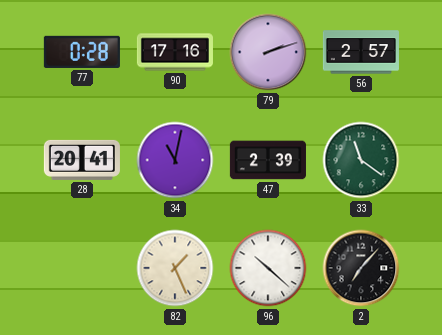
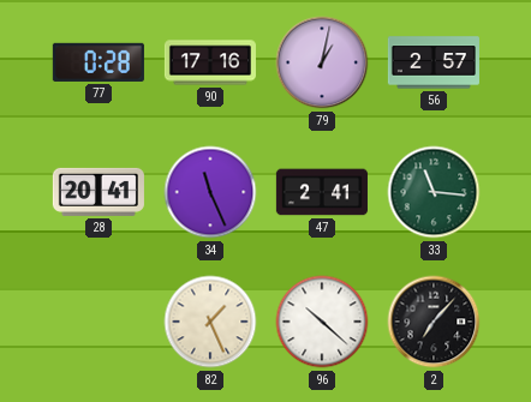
79: 2:12 -> 1:02
34: 11:02 -> 11:26
47: 2:39 -> 2:41
33: 11:21 -> 11:16
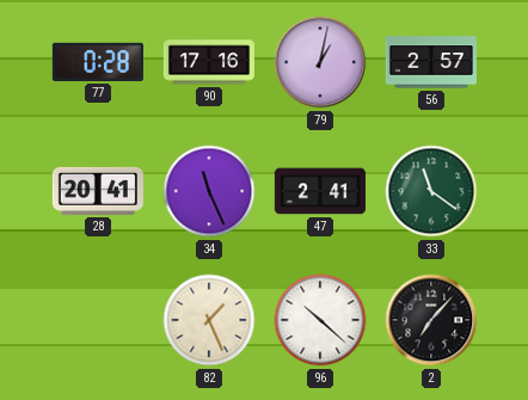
33: 11:16 -> 11:21
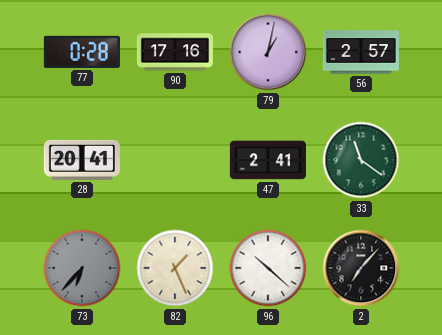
34: 11:26 -> none
73: none -> 6:37
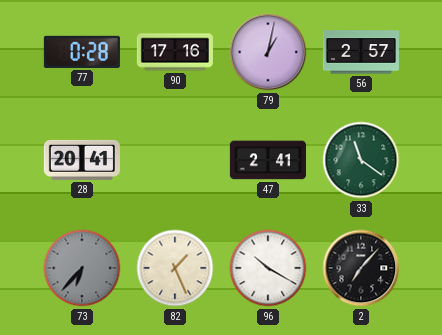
96: 10:22 -> 10:20
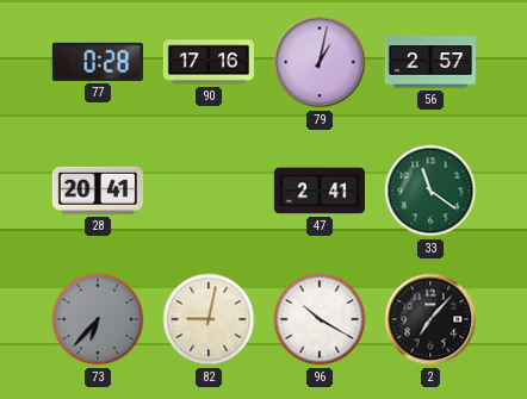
82: 1:26 -> 9:02
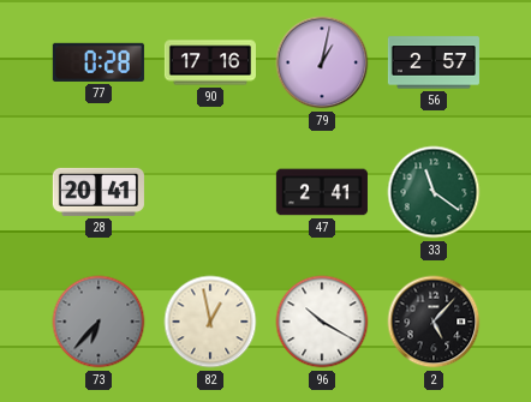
82: 9:02 -> 12:58
2: 7:07 -> 5:07
